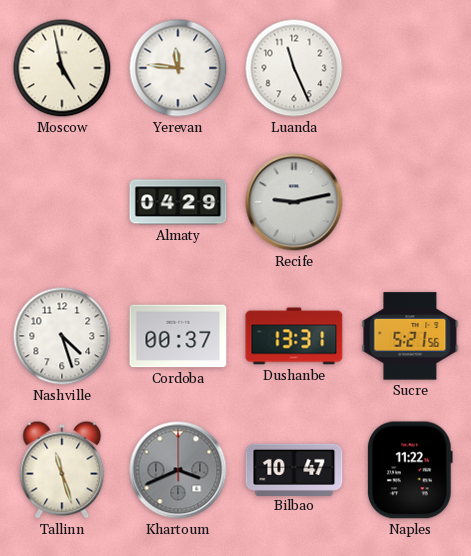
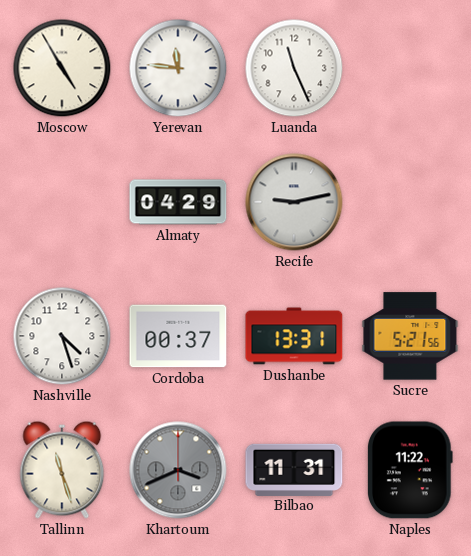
Moscow: 4:58 -> 4:55
Bilbao: 10:47 -> 11:31
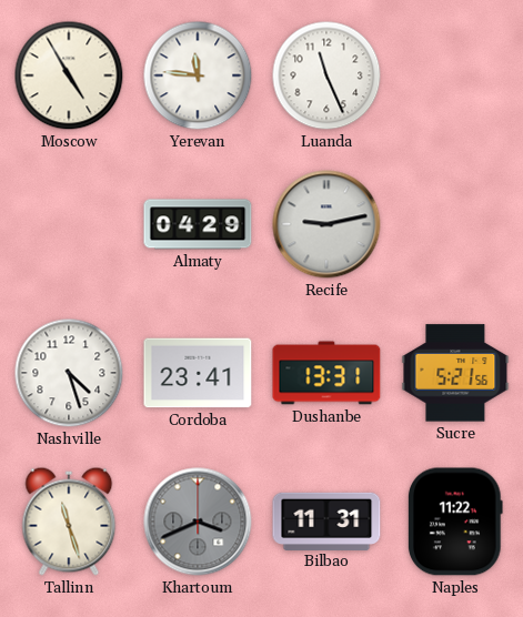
Cordoba: 00:37 -> 23:41
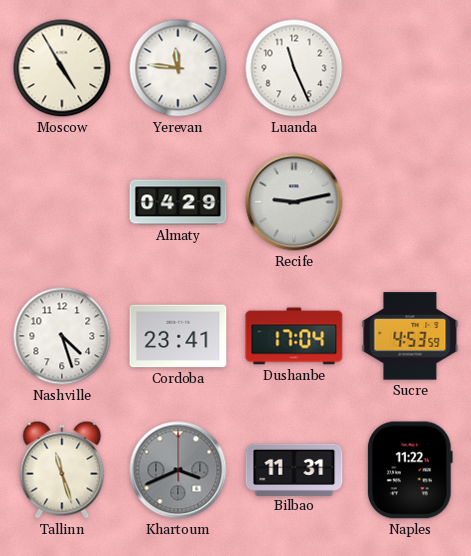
Dushanbe: 13:31 -> 17:04
Sucre: 5:21 -> 4:53
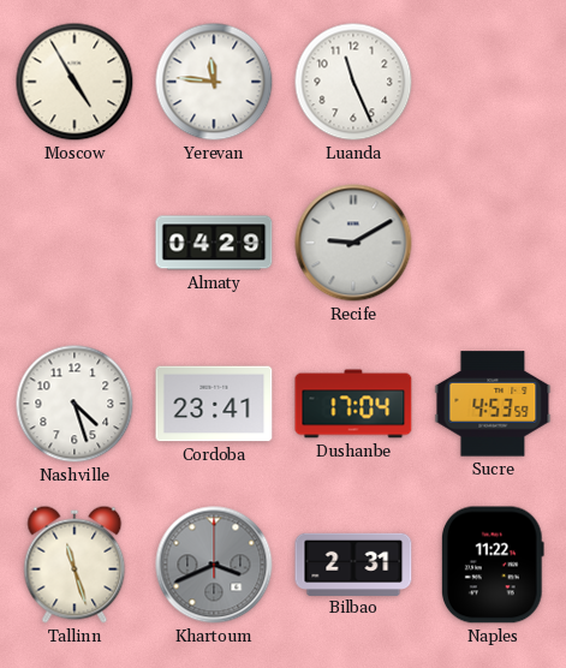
Recife: 9:13 -> 9:10
Bilbao: 11:31 -> 2:31
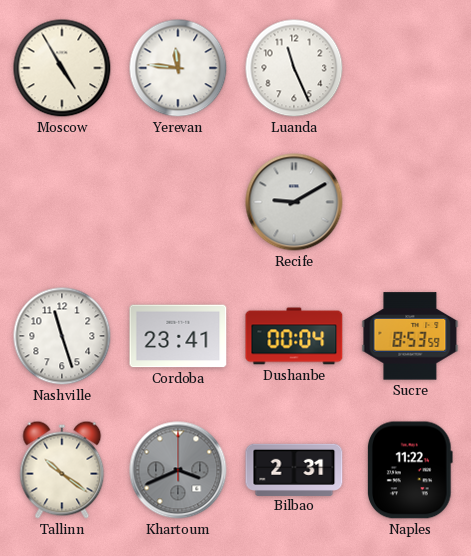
Almaty: 04:29 -> none
Nashville: 4:27 -> 11:27
Dushanbe: 17:04 -> 00:04
Sucre: 4:53 -> 8:53
Tallinn: 11:27 -> 10:21
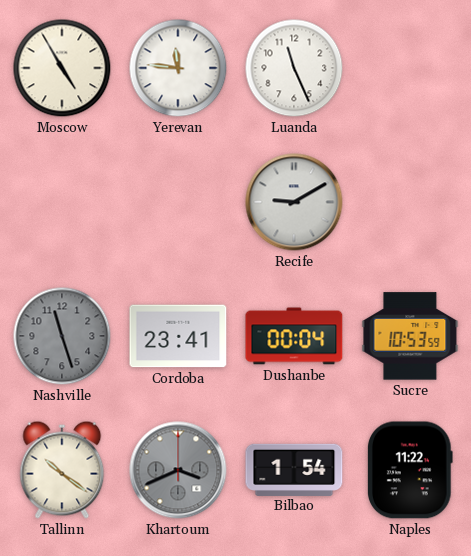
Nashville dial: white -> grey
Sucre: 8:53 -> 10:53
Bilbao: 2:31 -> 1:54
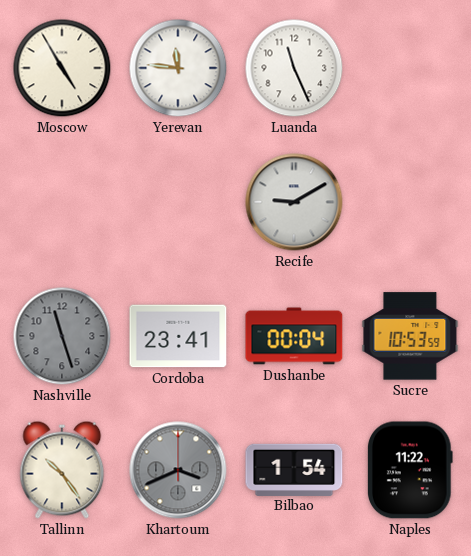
Tallinn: 10:21 -> 10:24
